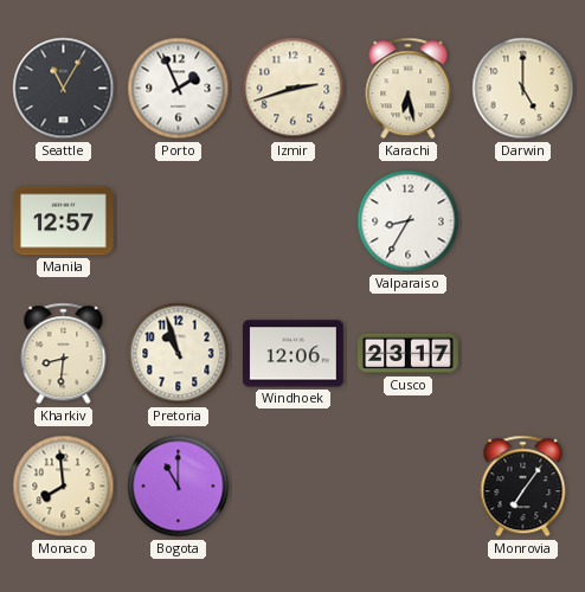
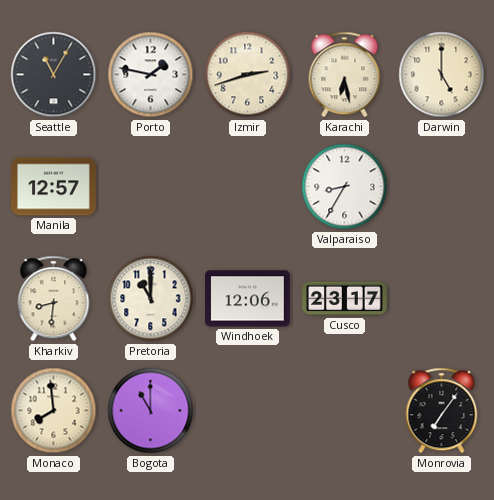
Porto: 1:56 -> 1:47
Pretoria: 10:57 -> 11:00
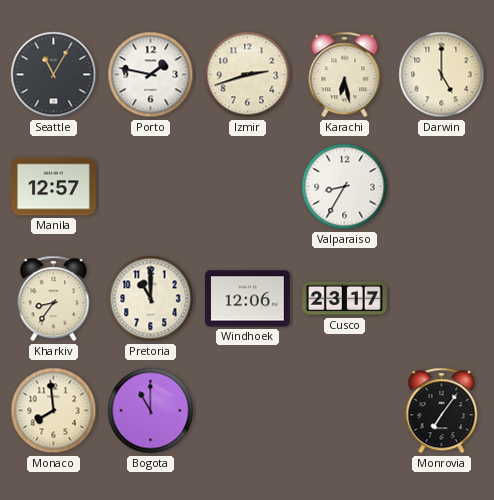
Kharkiv: 8:31 -> 8:36
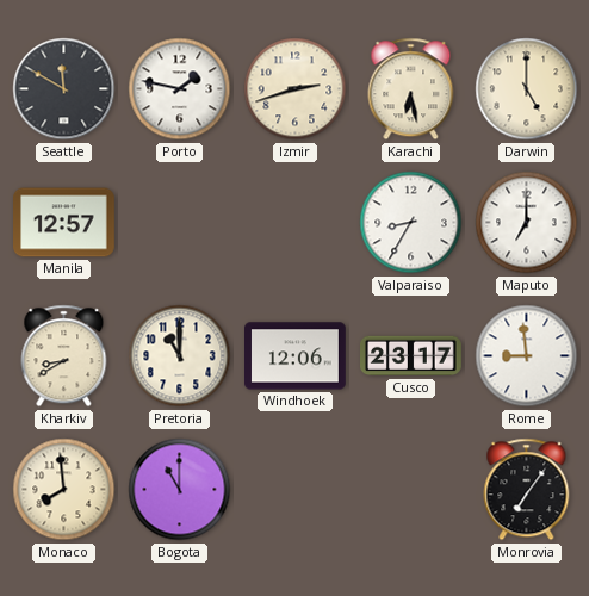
Seattle: 11:05 -> 11:50
Maputo: none -> 7:00
Kharkiv: 8:36 -> 8:40
Rome: none -> 8:59
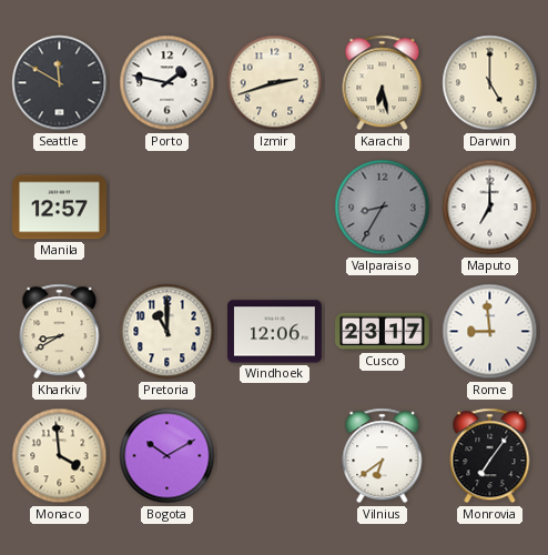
Valparaiso dial: white -> grey
Monaco: 7:59 -> 3:59
Bogota: 11:00 -> 10:10
Vilnius: none -> 6:39
